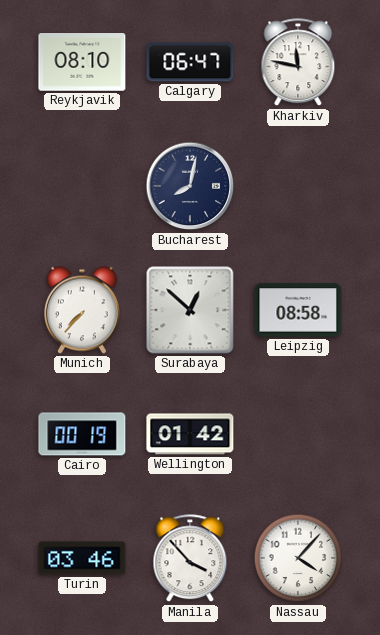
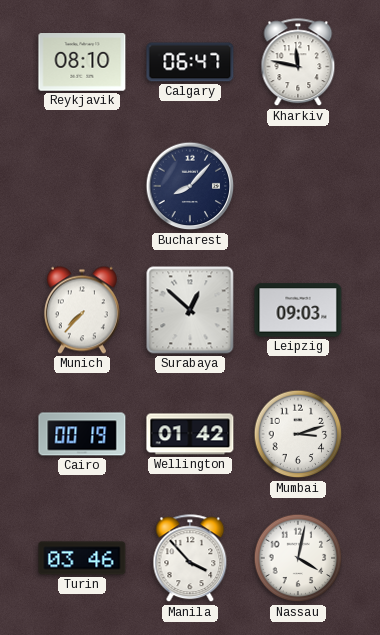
Bucharest: 8:02 -> 8:07
Leipzig: 08:58 -> 09:03
Mumbai: none -> 3:12
Nassau: 4:07 -> 4:02
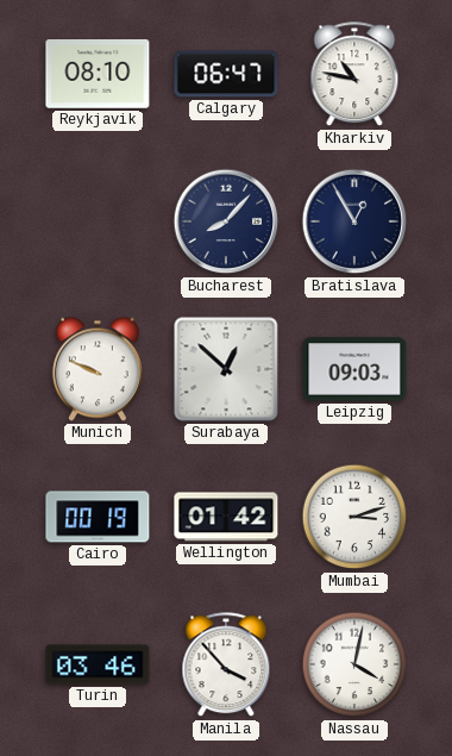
Kharkiv: 11:47 -> 10:47
Bratislava: none -> 12:55
Munich: 7:37 -> 9:49
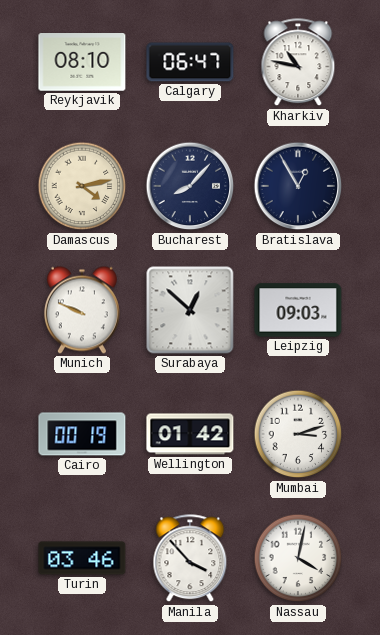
Damascus: none -> 4:13
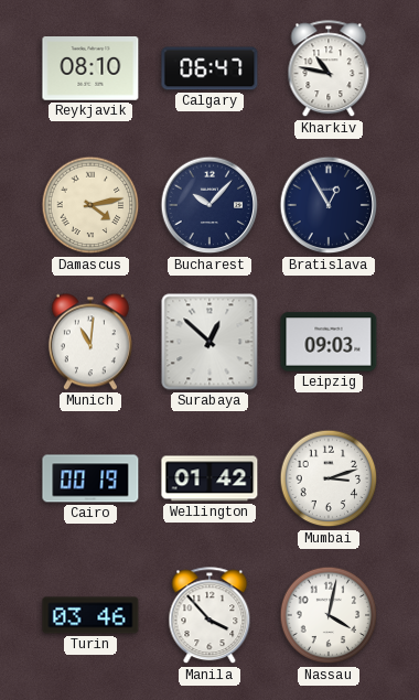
Bucharest: 8:07 -> 10:07
Munich: 9:49 -> 11:01
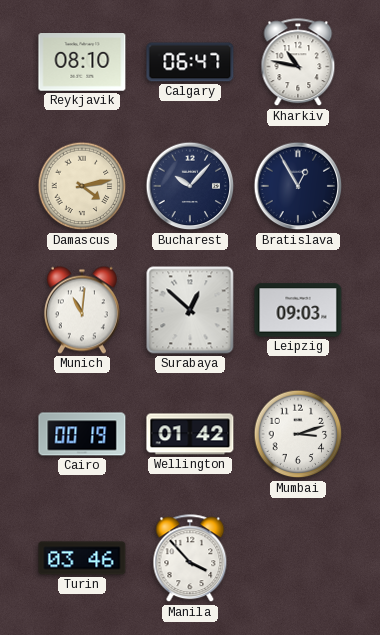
Nassau: 4:02 -> none
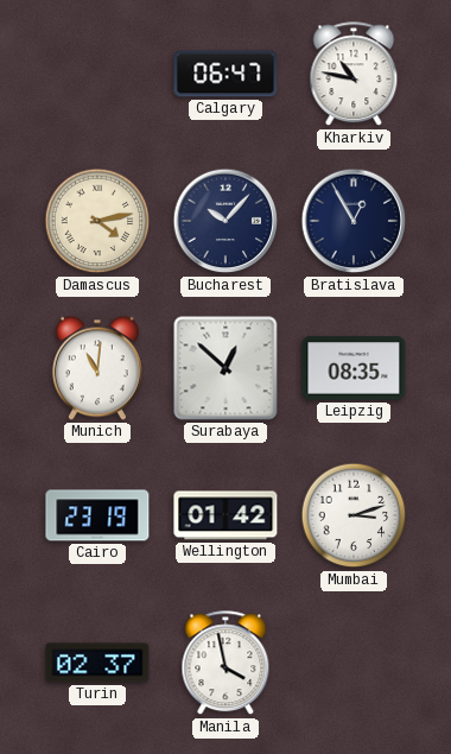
Reykjavik: 08:10 -> none
Leipzig: 09:03 -> 08:35
Cairo: 00:19 -> 23:19
Turin: 03:46 -> 02:37
Manila: 3:53 -> 3:58
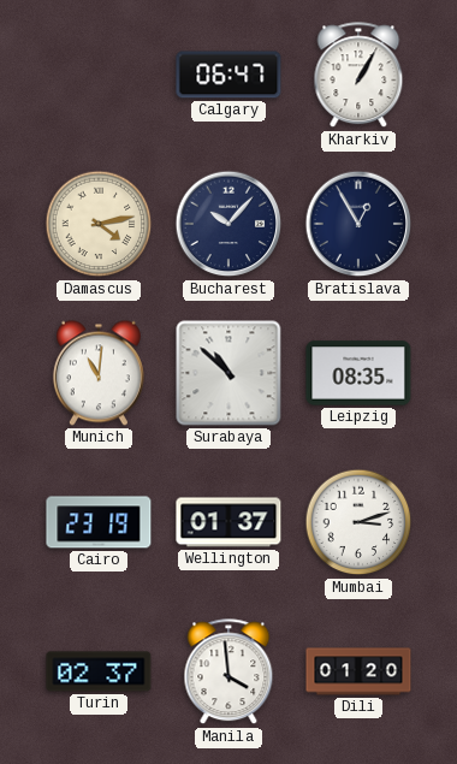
Kharkiv: 10:47 -> 1:05
Surabaya: 12:52 -> 10:52
Wellington: 01:42 -> 01:37
Manila: 3:58 -> 3:59
Dili: none -> 01:20
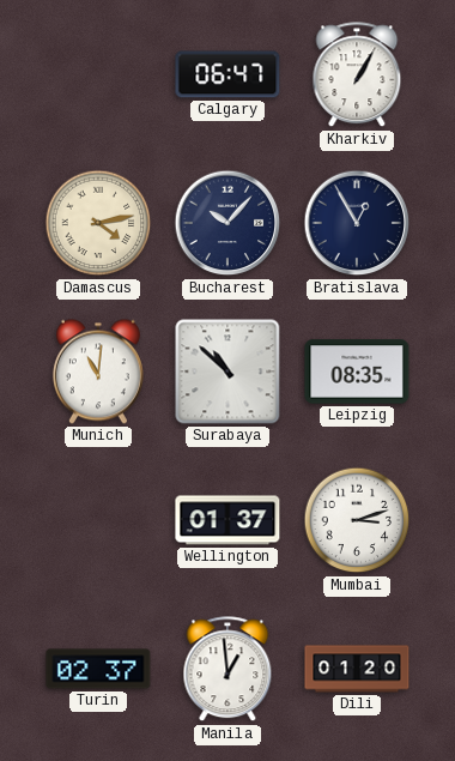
Cairo: 23:19 -> none
Manila: 3:59 -> 12:59
